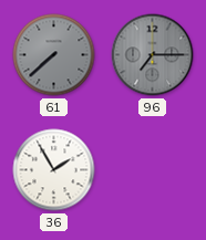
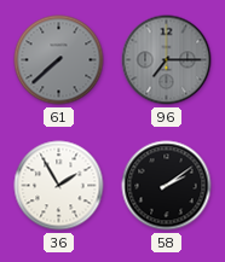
58: none -> 2:09
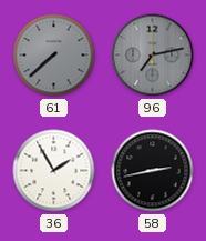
96: 7:15 -> 7:13
58: 2:09 -> 2:43
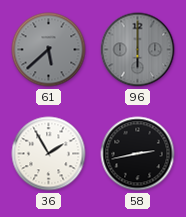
61: 7:38 -> 5:38
96: 7:13 -> 6:00
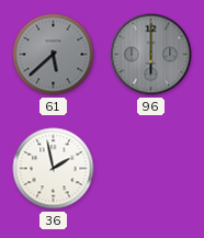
36: 1:55 -> 1:58
58: 2:43 -> none
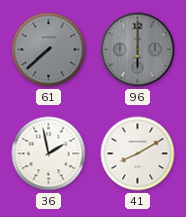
61: 5:38 -> 7:38
41: none -> 8:10
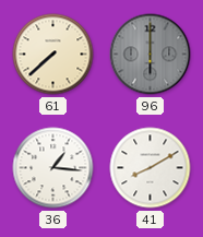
61 dial: grey -> cream
36: 1:58 -> 1:16
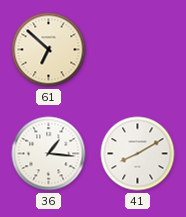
61: 7:38 -> 6:52
96: 6:00 -> none
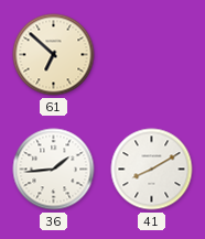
36: 1:16 -> 1:44
